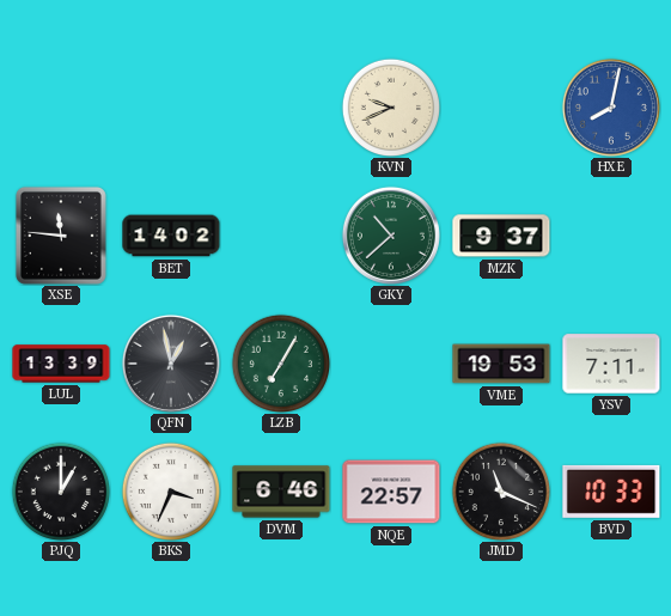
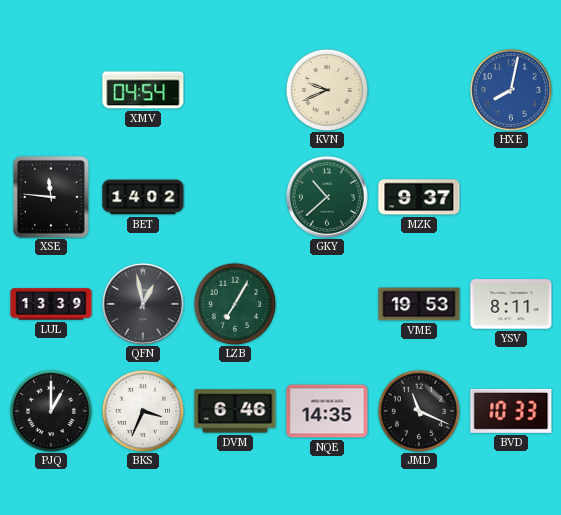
XMV: none -> 04:54
YSV: 7:11 -> 8:11
NQE: 22:57 -> 14:35
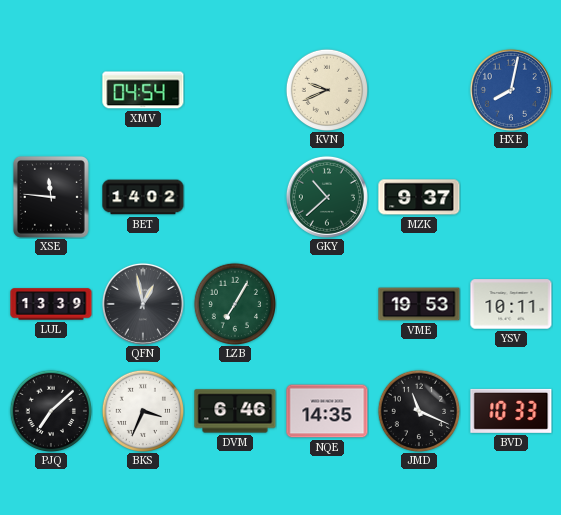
YSV: 8:11 -> 10:11
PJQ: 1:00 -> 7:08
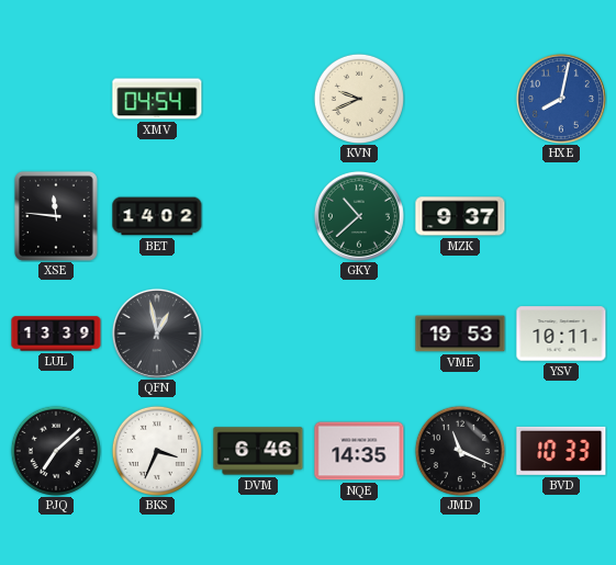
LZB: 7:05 -> none
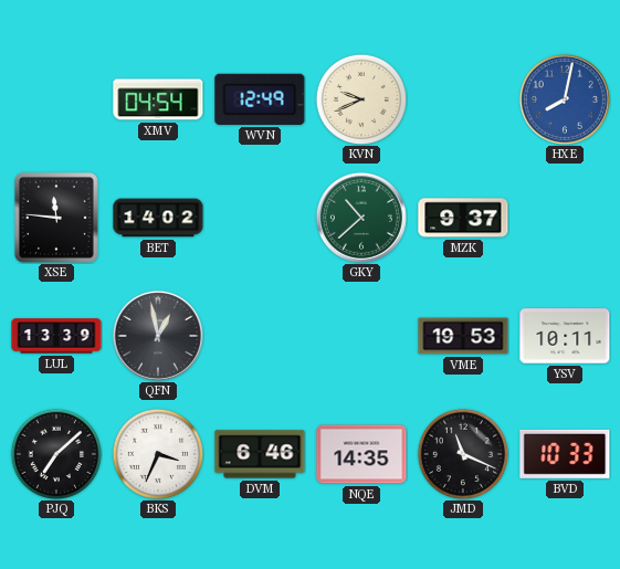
WVN: none -> 12:49
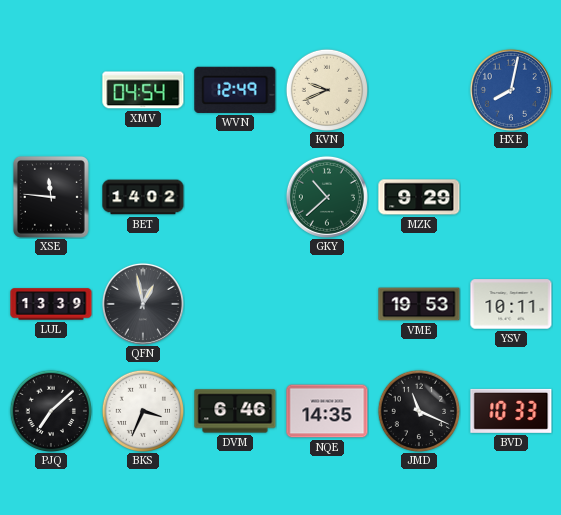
MZK: 9:37 -> 9:29
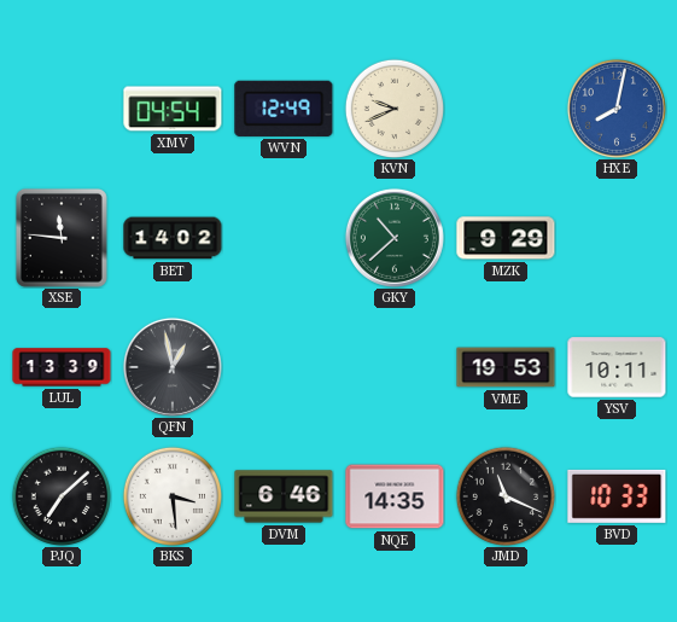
BKS: 3:34 -> 3:29
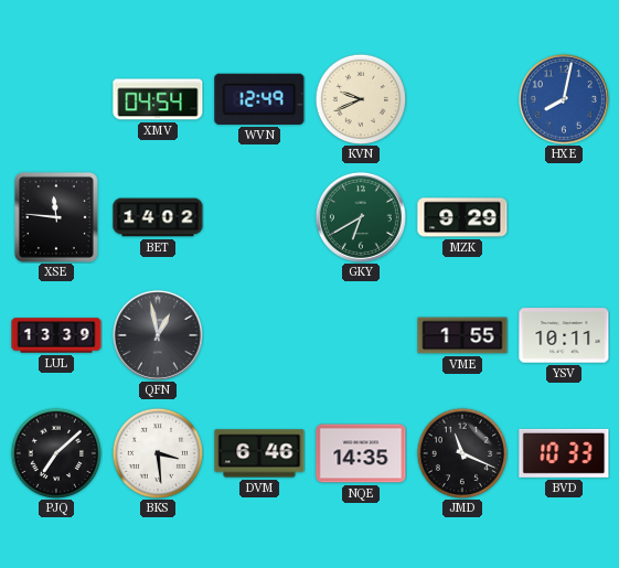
GKY: 10:38 -> 6:40
VME: 19:53 -> 1:55
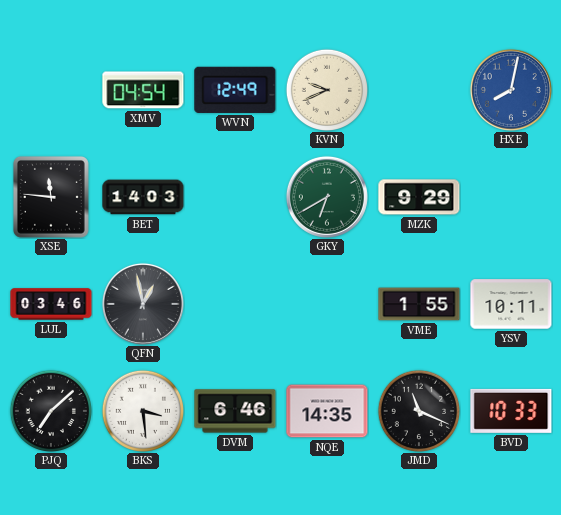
BET: 14:02 -> 14:03
LUL: 13:39 -> 03:46
